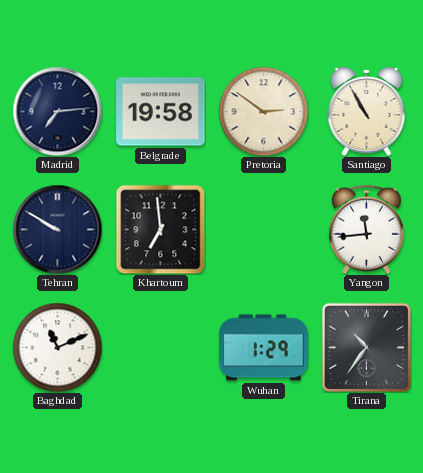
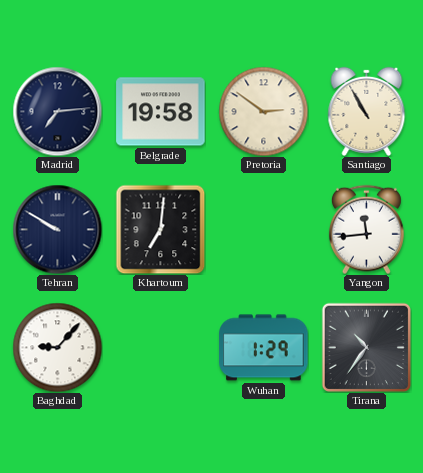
Khartoum: 6:59 -> 7:01
Baghdad: 11:11 -> 9:07
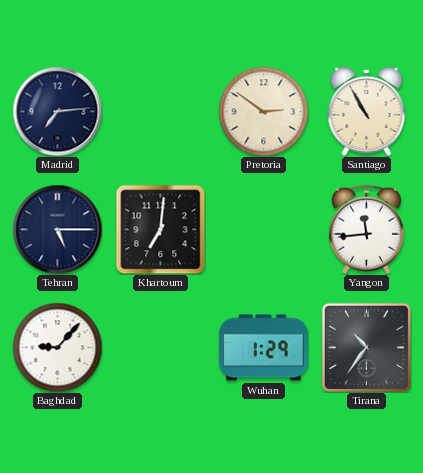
Belgrade: 19:58 -> none
Tehran: 9:50 -> 5:15
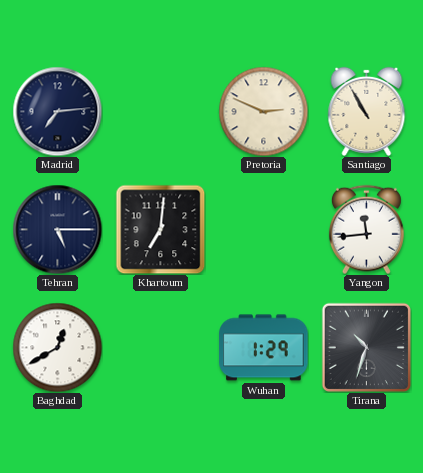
Pretoria: 2:51 -> 2:49
Baghdad: 9:07 -> 12:40
Tirana: 10:36 -> 10:33
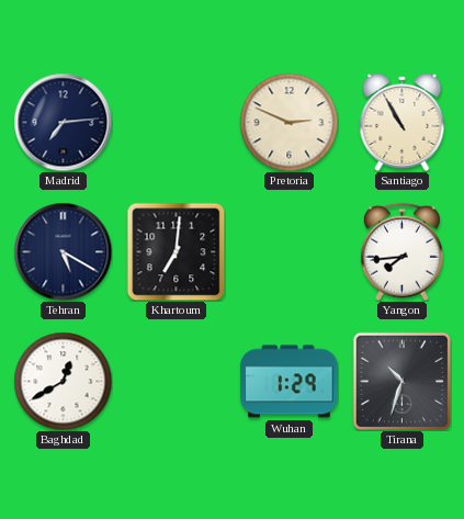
Tehran: 5:15 -> 5:20
Yangon: 11:44 -> 7:44
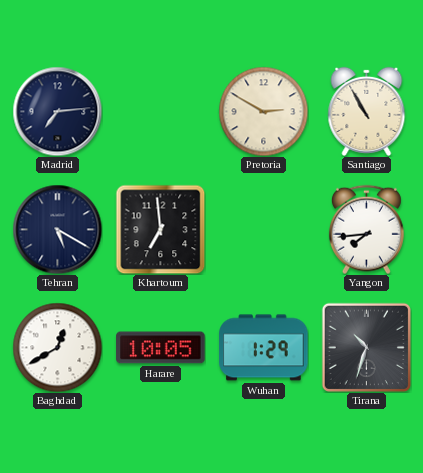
Pretoria: 2:49 -> 2:50
Khartoum: 7:01 -> 6:59
Harare: none -> 10:05
